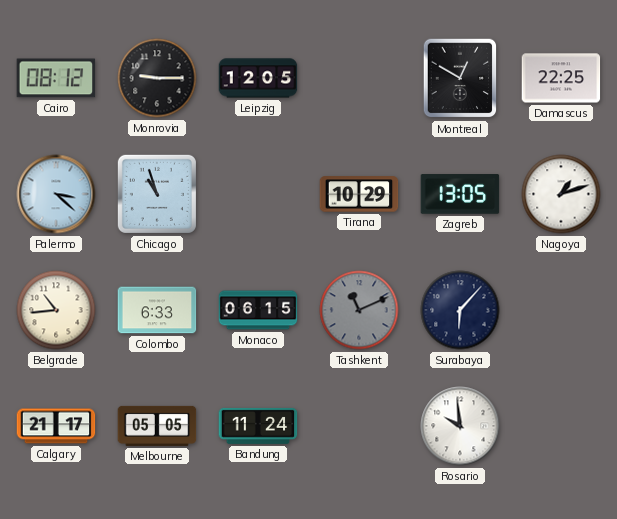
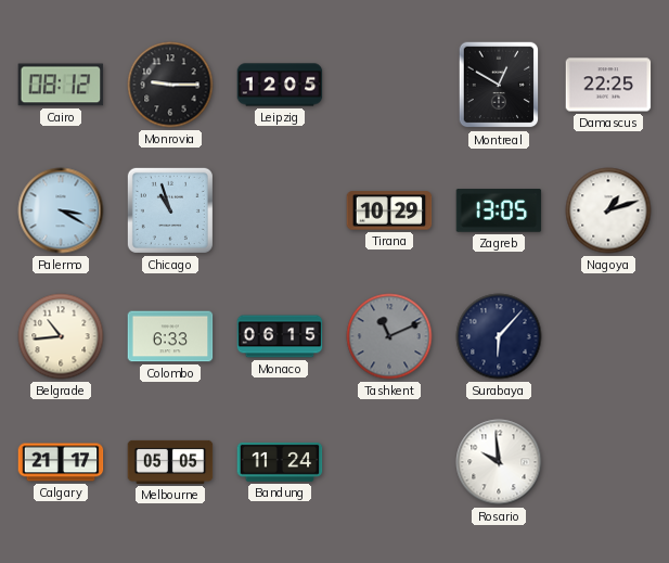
Palermo: 3:22 -> 3:20
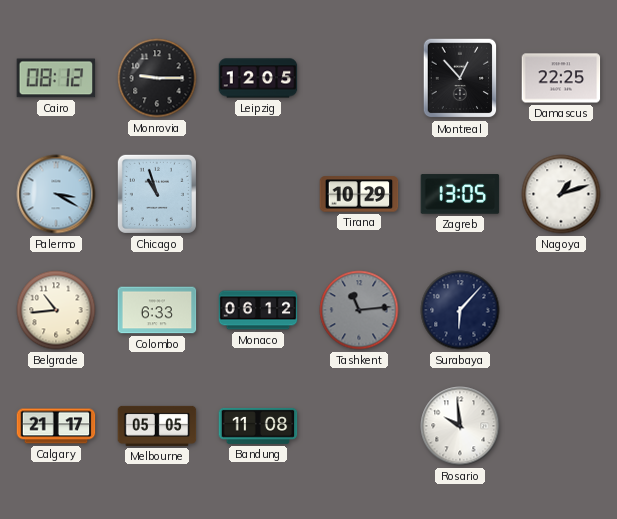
Montreal: 12:50 -> 12:53
Monaco: 06:15 -> 06:12
Tashkent: 11:11 -> 11:14
Bandung: 11:24 -> 11:08
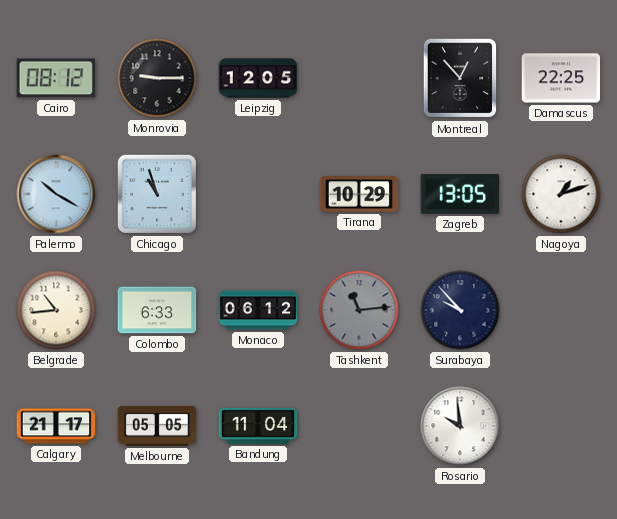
Palermo: 3:20 -> 10:20
Surabaya: 6:07 -> 9:53
Bandung: 11:08 -> 11:04
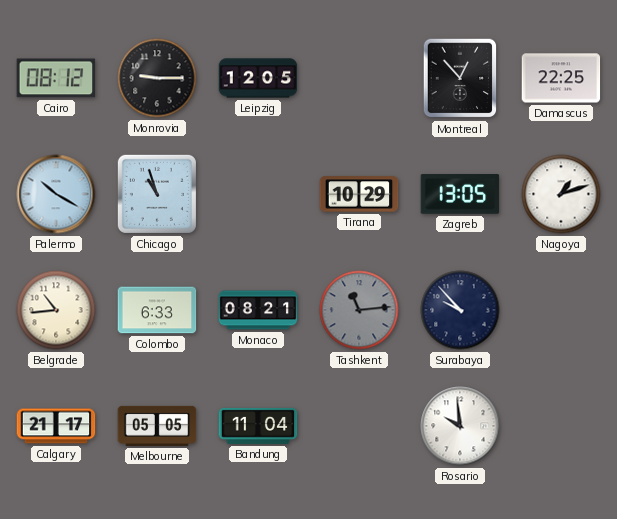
Monaco: 06:12 -> 08:21
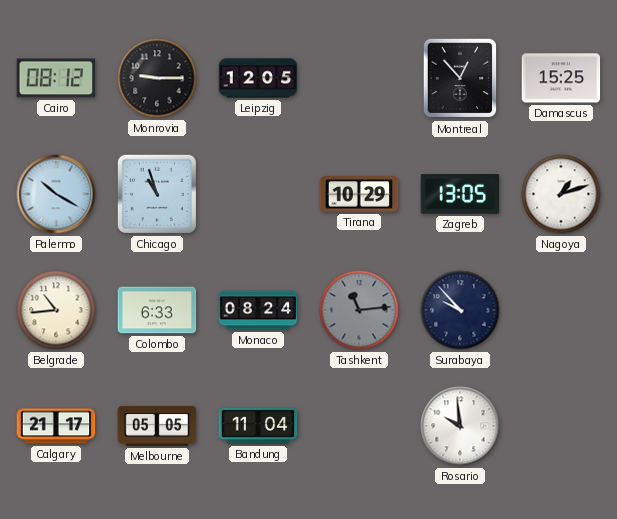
Damascus: 22:25 -> 15:25
Monaco: 08:21 -> 08:24
